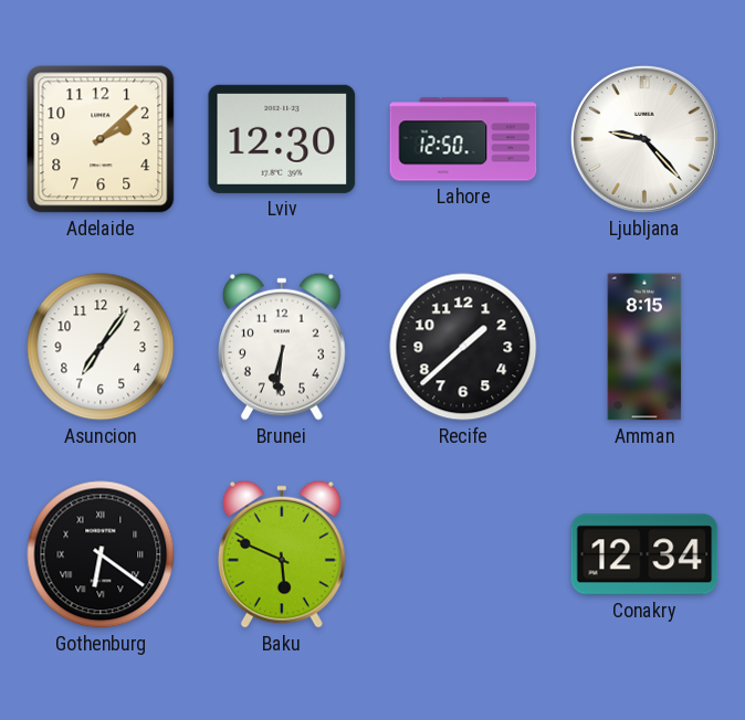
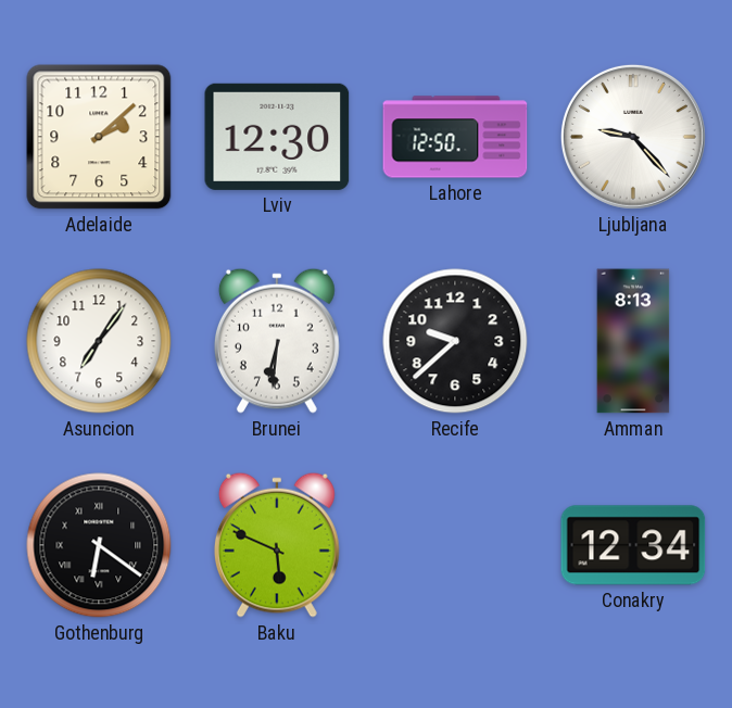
Recife: 1:38 -> 9:38
Amman: 8:15 -> 8:13
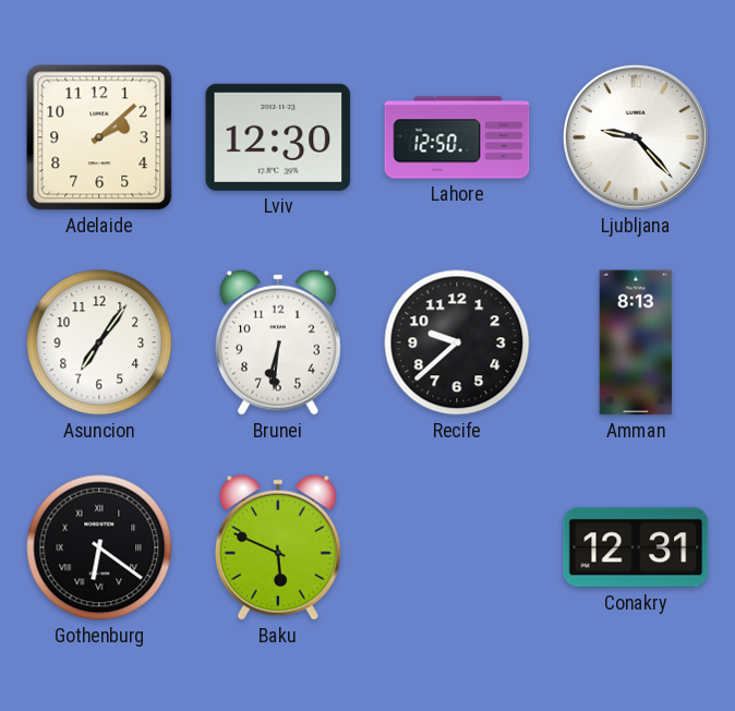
Conakry: 12:34 -> 12:31
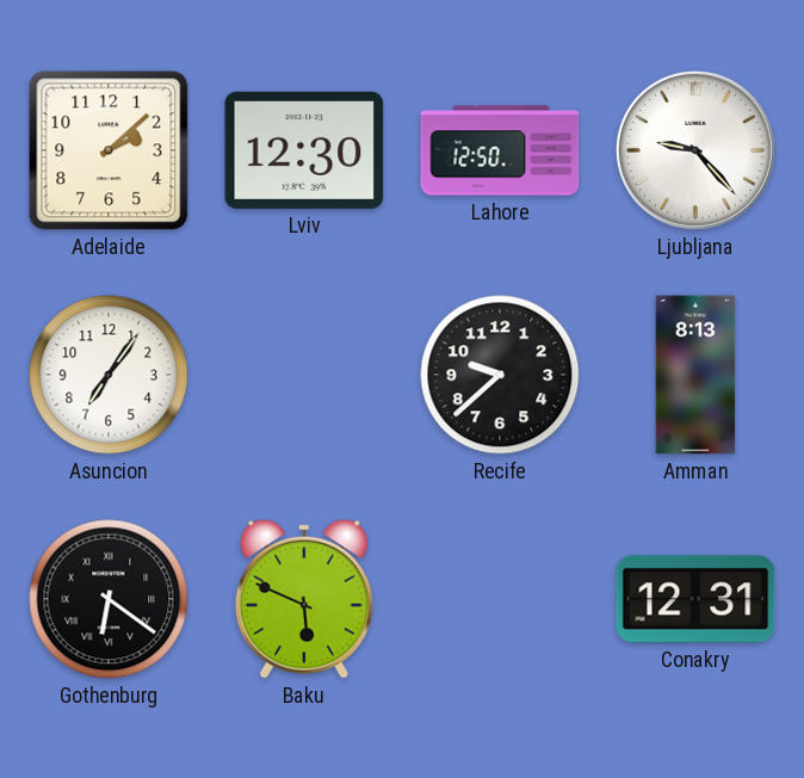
Brunei: 6:31 -> none
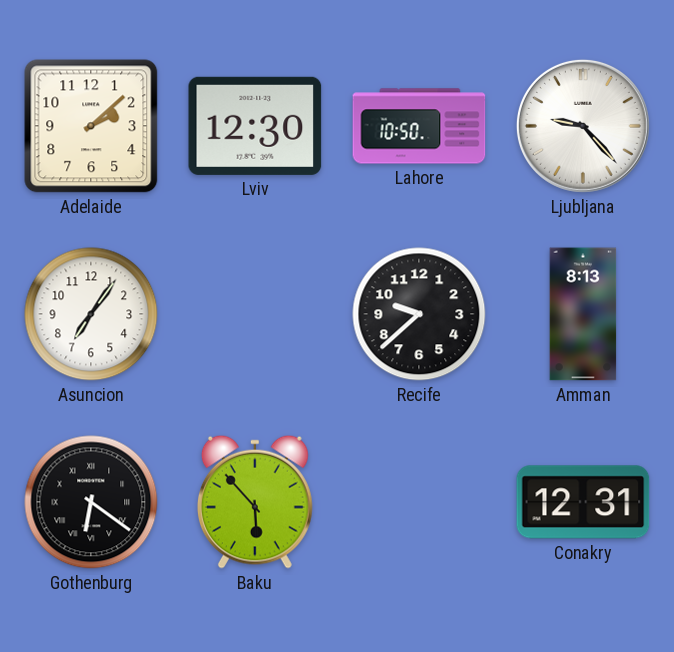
Lahore: 12:50 -> 10:50
Baku: 5:49 -> 5:53
